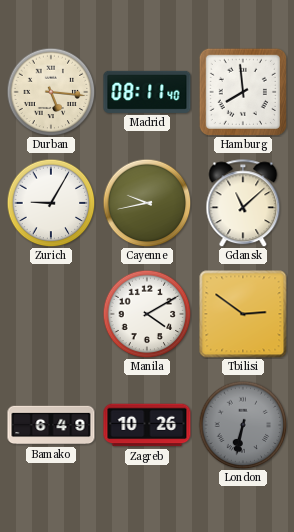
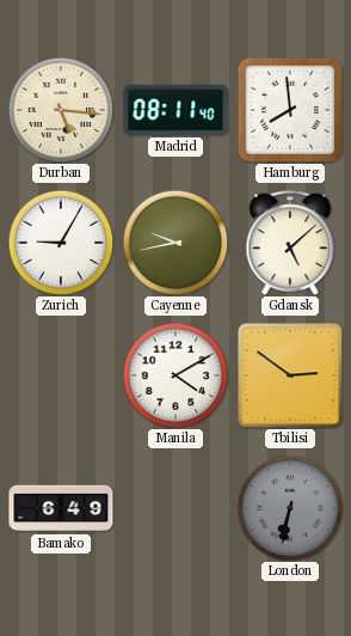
Gdansk: 11:08 -> 5:08
Zagreb: 10:26 -> none
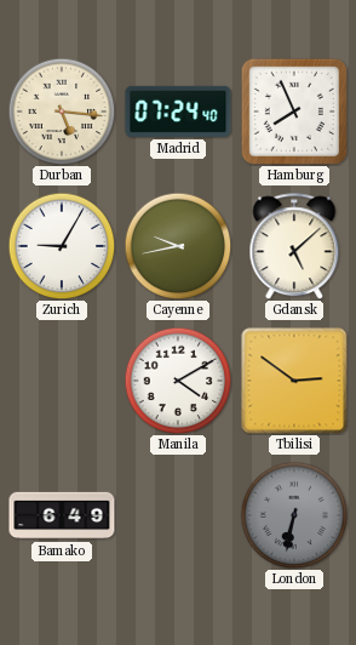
Madrid: 08:11 -> 07:24
Hamburg: 7:59 -> 7:56
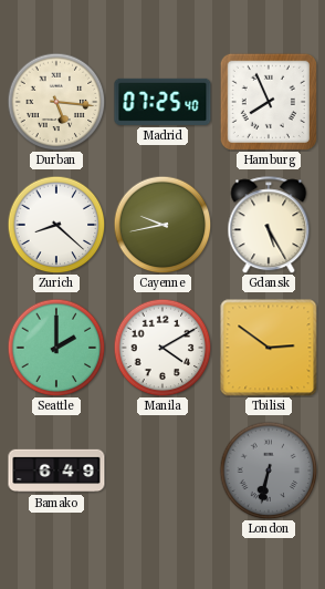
Madrid: 07:24 -> 07:25
Zurich: 9:05 -> 8:22
Gdansk: 5:08 -> 5:25
Seattle: none -> 2:00
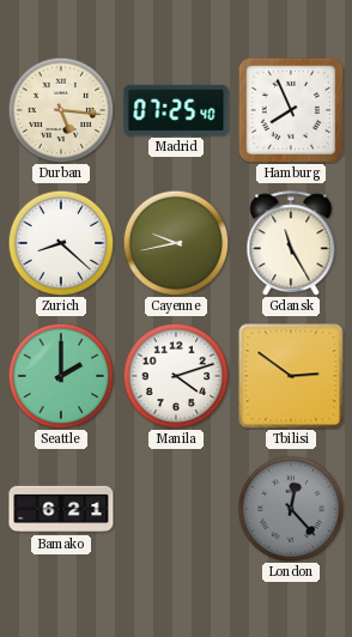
Gdansk: 5:25 -> 11:25
Manila: 4:10 -> 4:12
Bamako: 6:49 -> 6:21
London: 6:32 -> 12:23
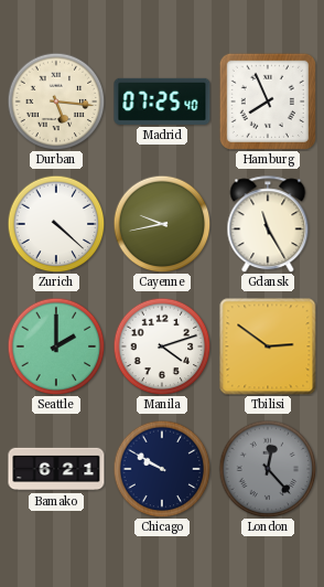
Zurich: 8:22 -> 4:22
Chicago: none -> 9:50
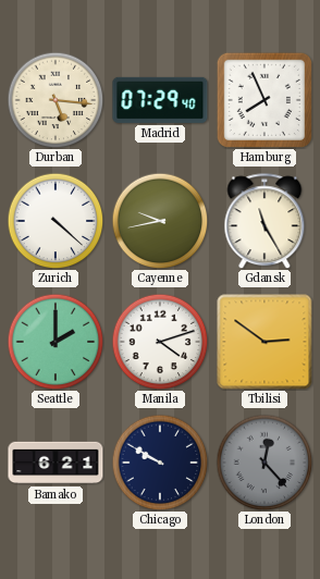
Madrid: 07:25 -> 07:29
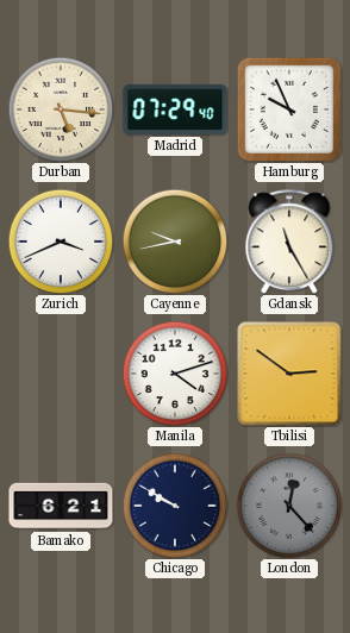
Hamburg: 7:56 -> 9:56
Zurich: 4:22 -> 3:41
Seattle: 2:00 -> none
